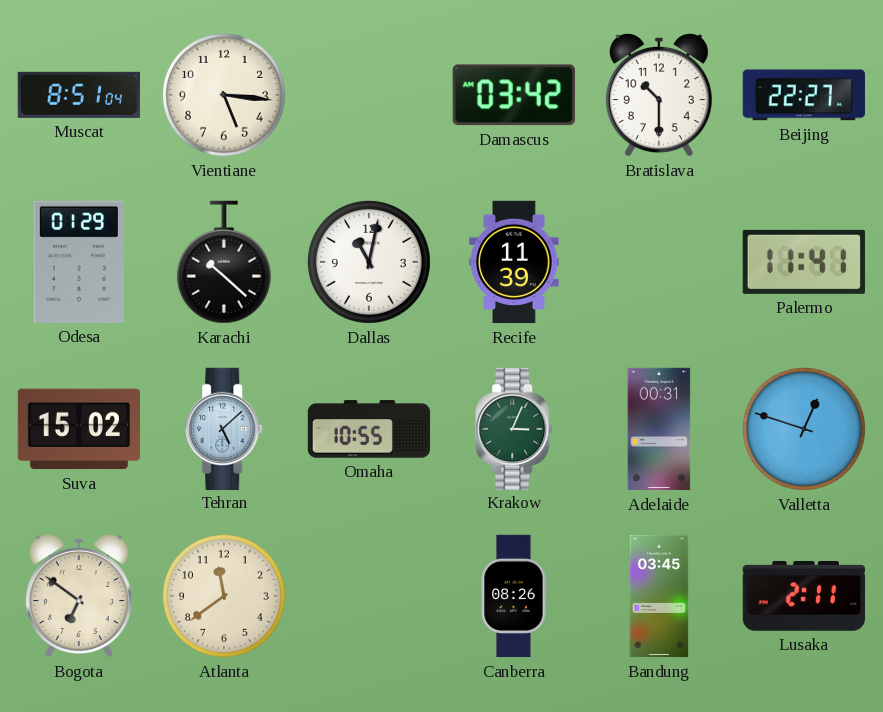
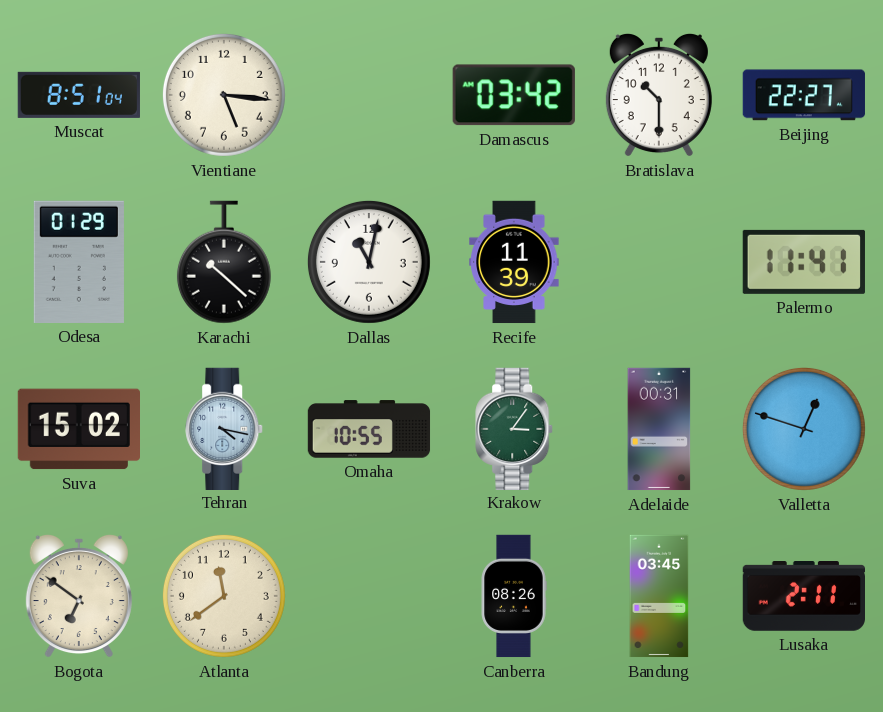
Tehran: 5:08 -> 4:17
Krakow: 3:04 -> 3:06
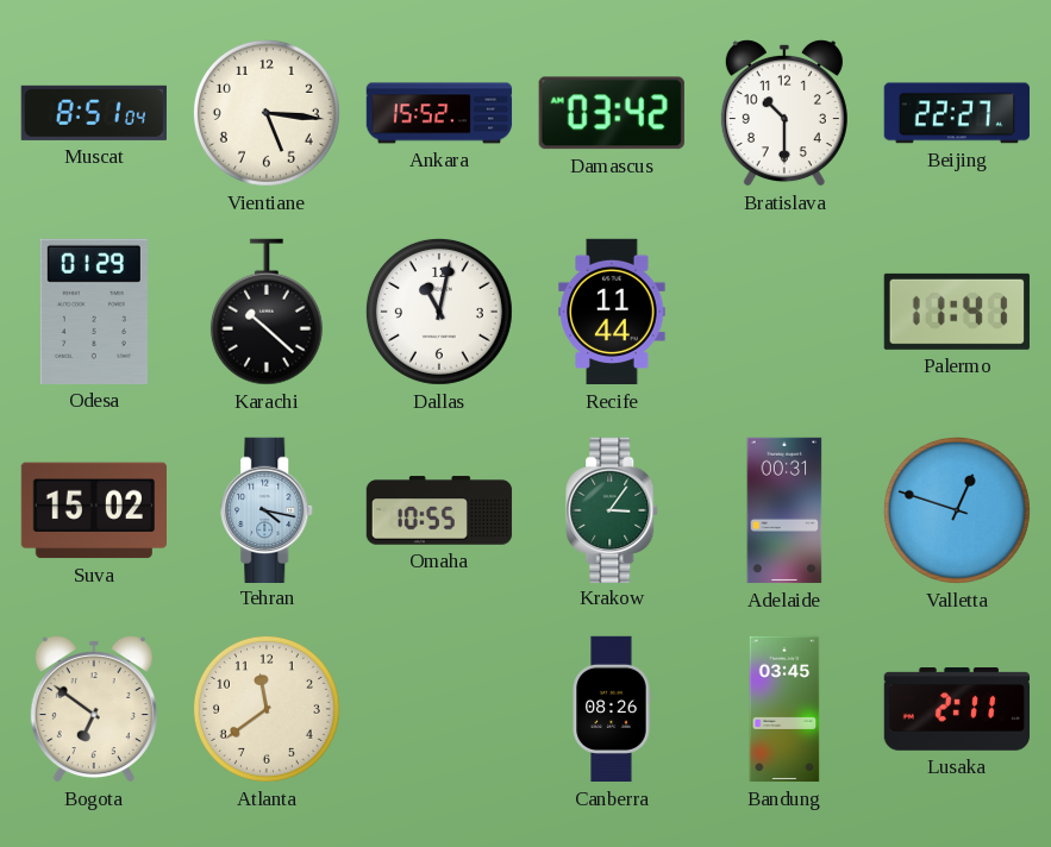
Ankara: none -> 15:52
Recife: 11:39 -> 11:44
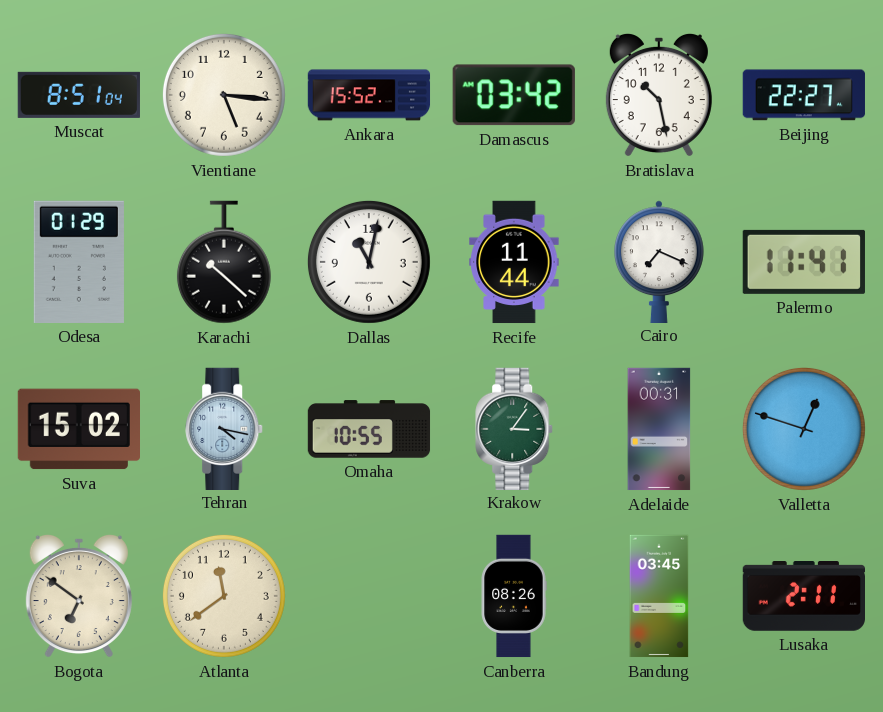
Bratislava: 10:30 -> 10:28
Cairo: none -> 7:19
